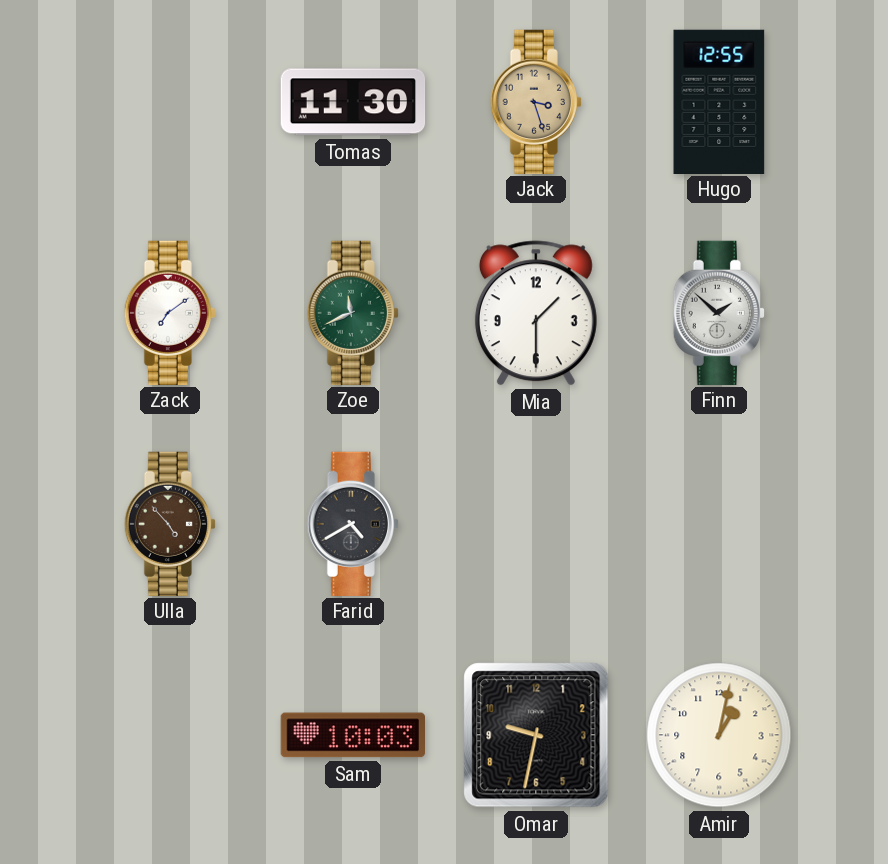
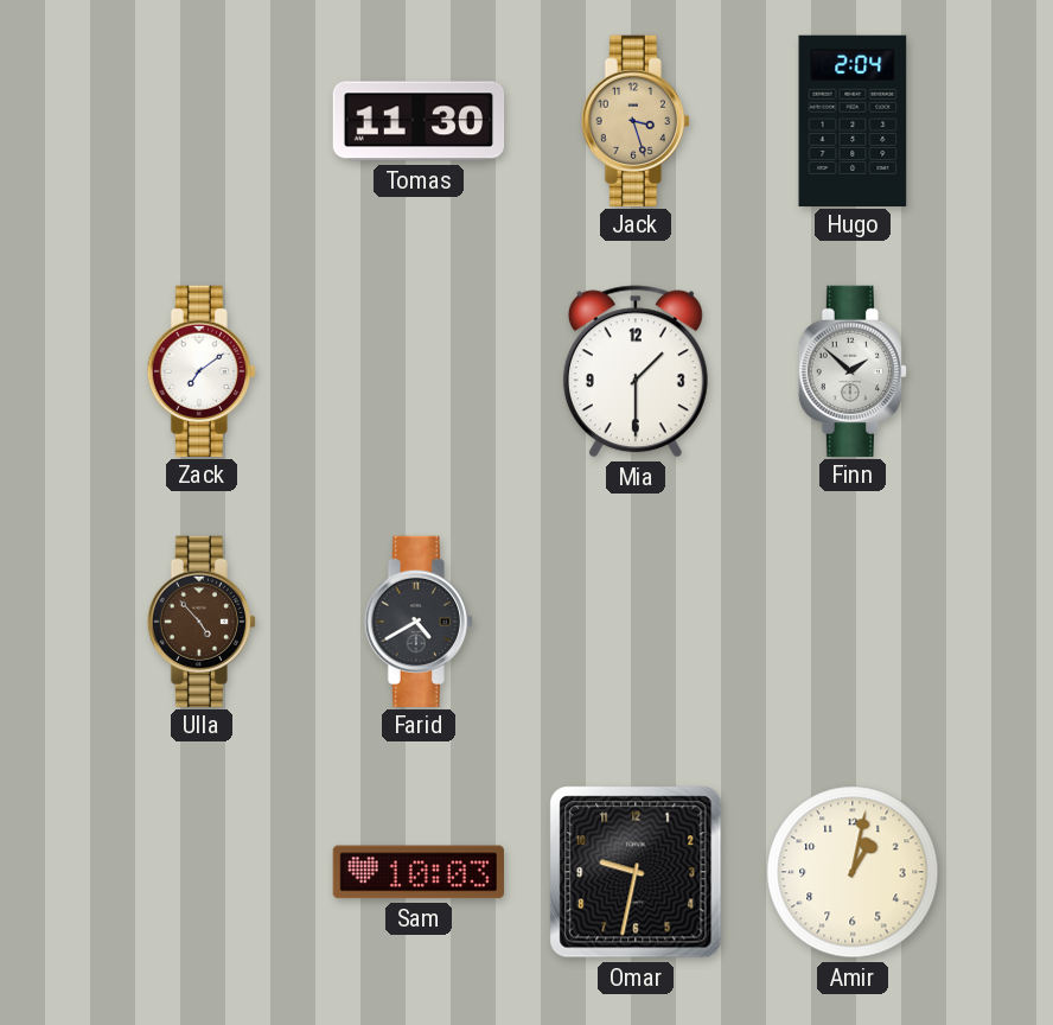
Hugo: 12:55 -> 2:04
Zoe: 11:41 -> none
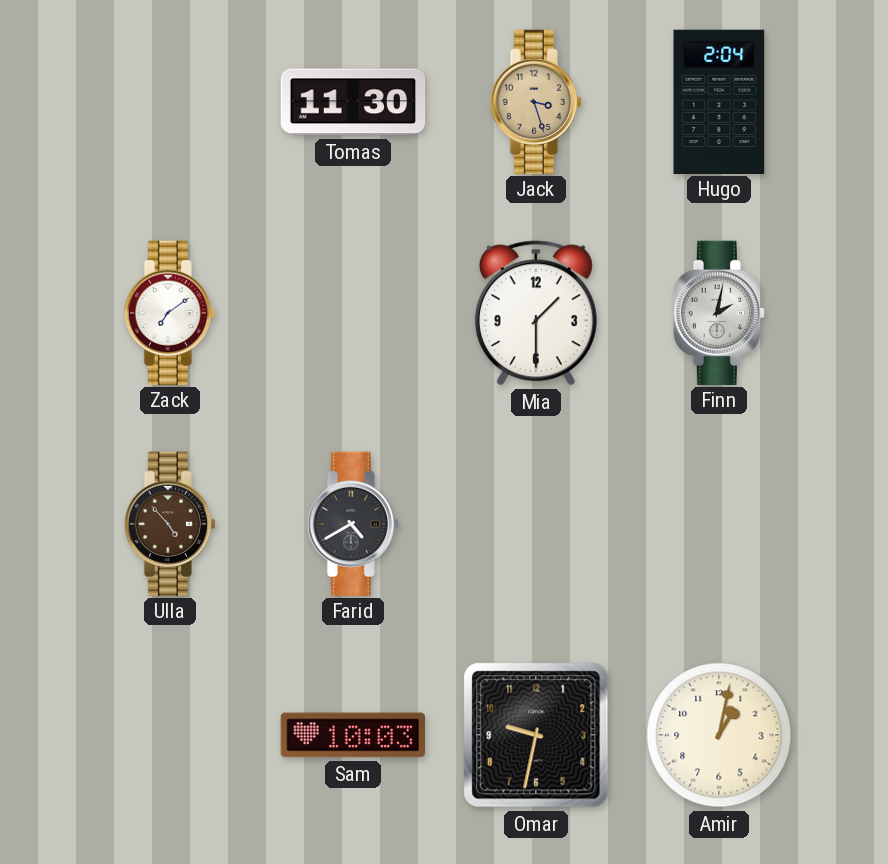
Finn: 1:52 -> 2:02
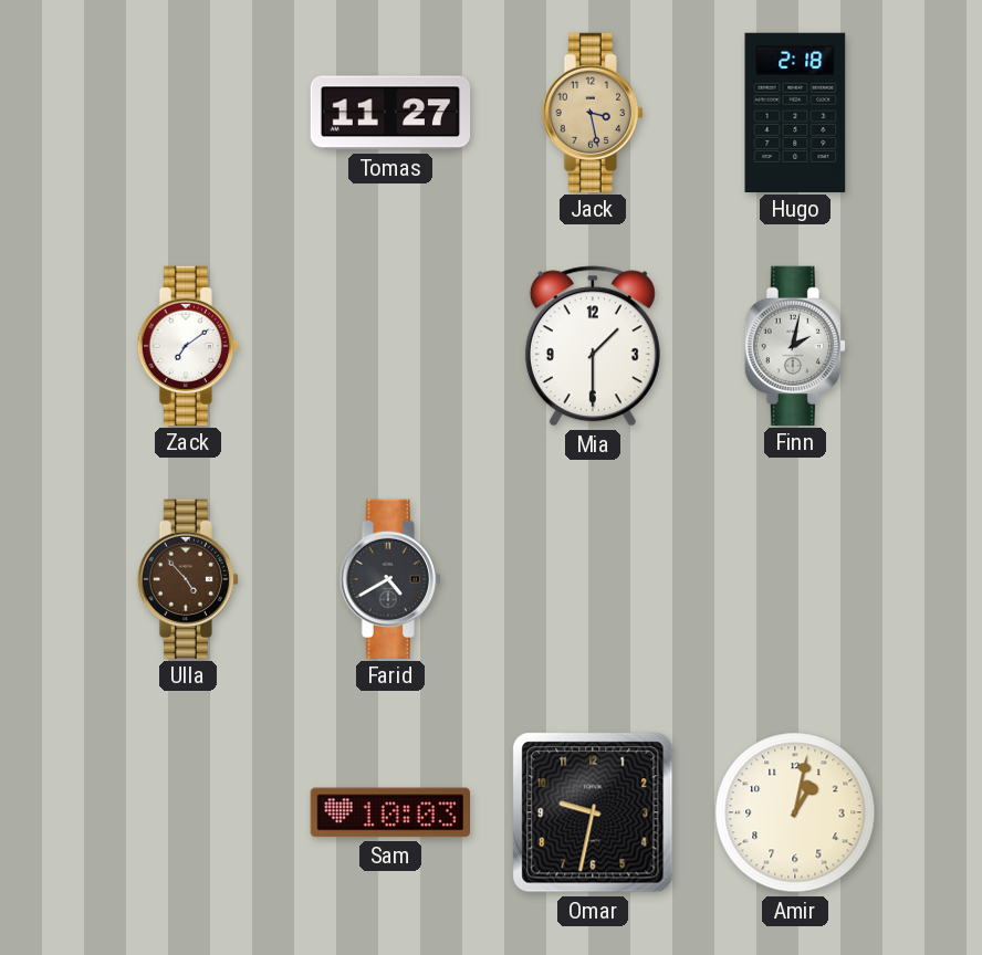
Tomas: 11:30 -> 11:27
Jack: 3:27 -> 3:28
Hugo: 2:04 -> 2:18
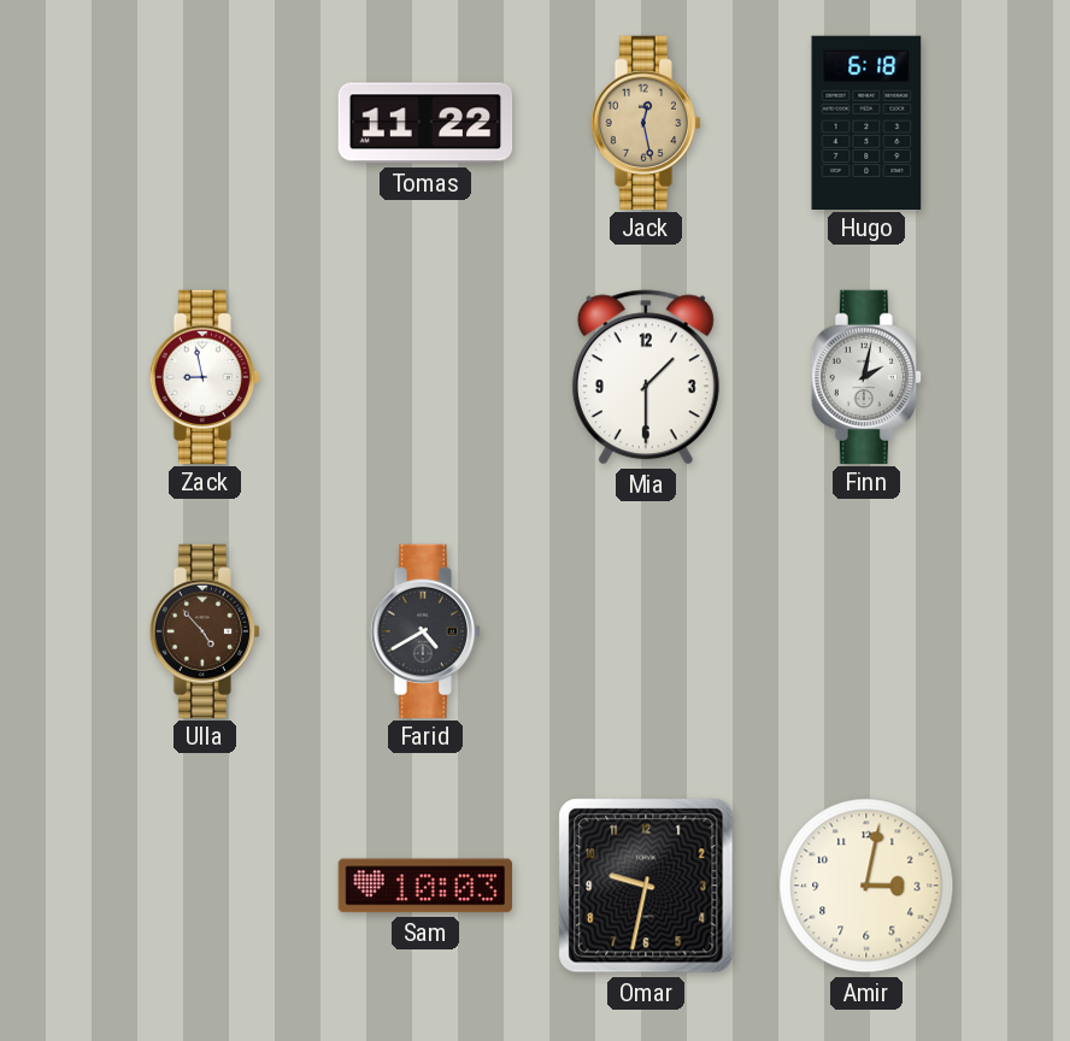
Tomas: 11:27 -> 11:22
Jack: 3:28 -> 12:28
Hugo: 2:18 -> 6:18
Zack: 7:09 -> 8:58
Amir: 1:02 -> 3:02
